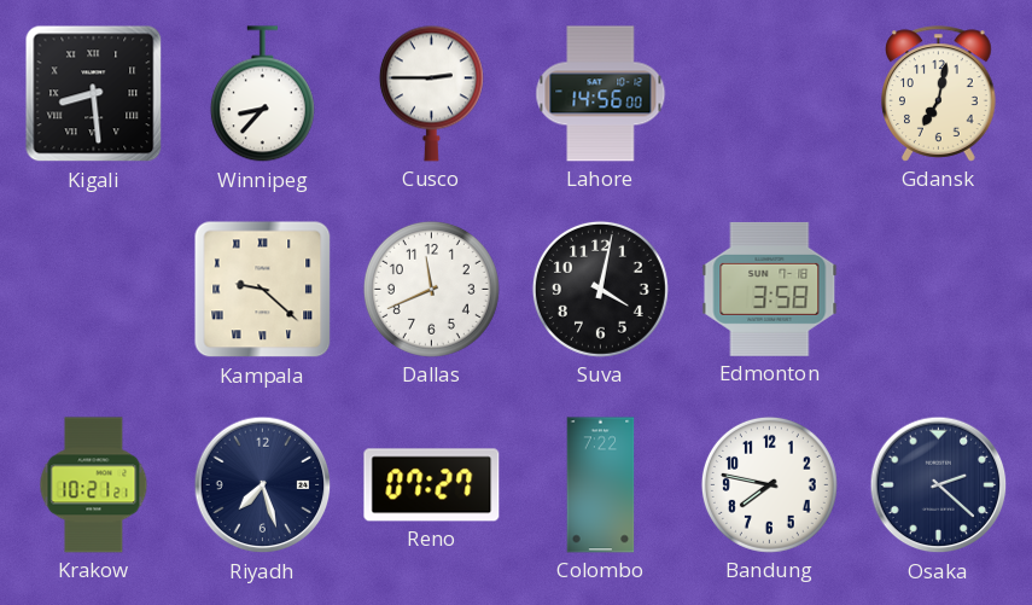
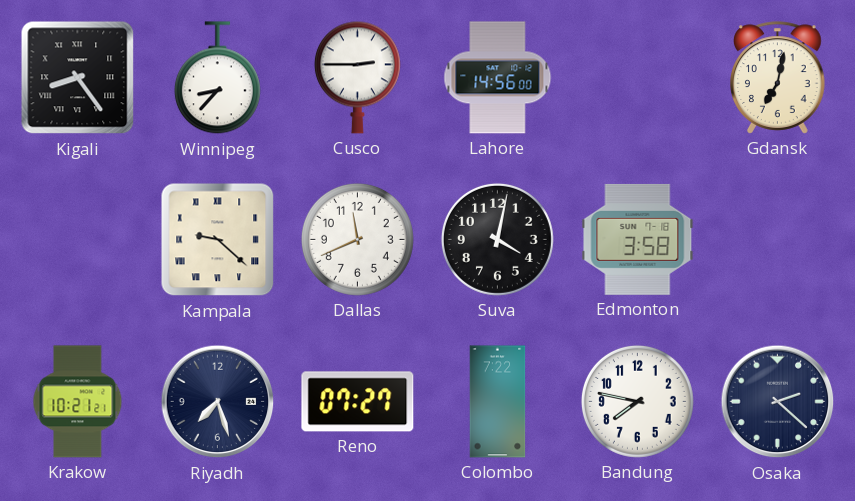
Kigali: 8:29 -> 8:24
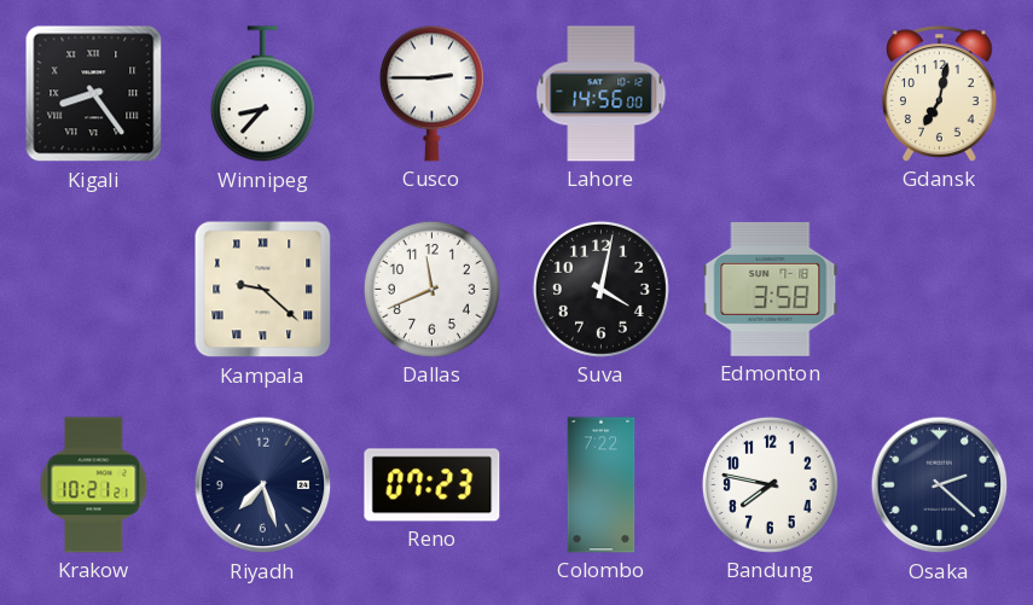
Reno: 07:27 -> 07:23
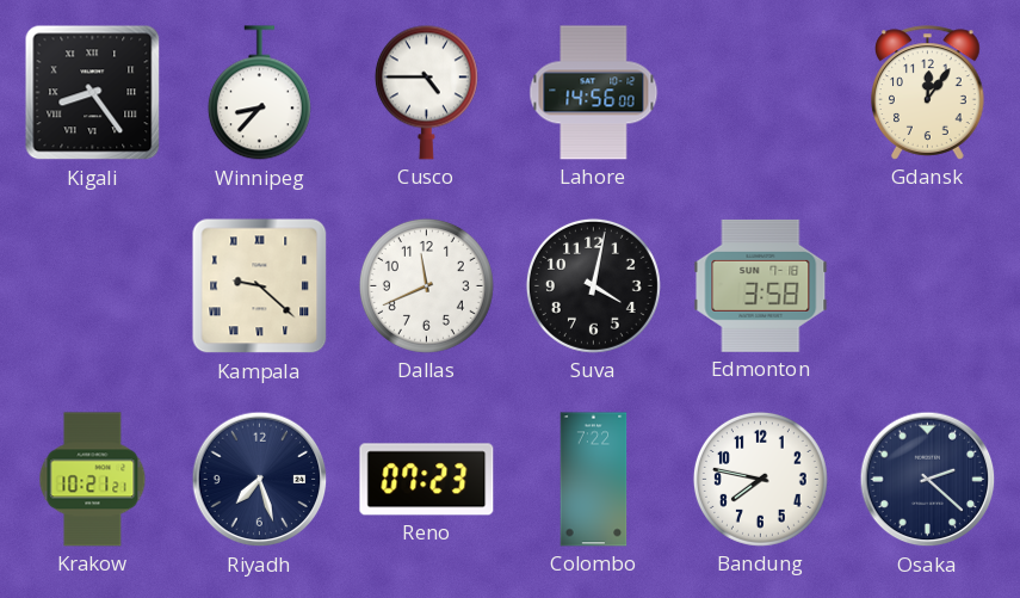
Cusco: 2:45 -> 4:45
Gdansk: 7:02 -> 12:06
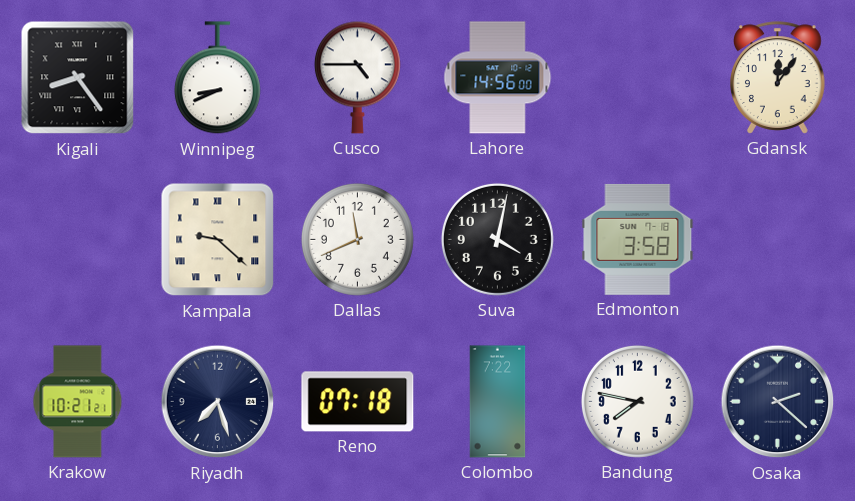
Winnipeg: 8:37 -> 8:41
Reno: 07:23 -> 07:18
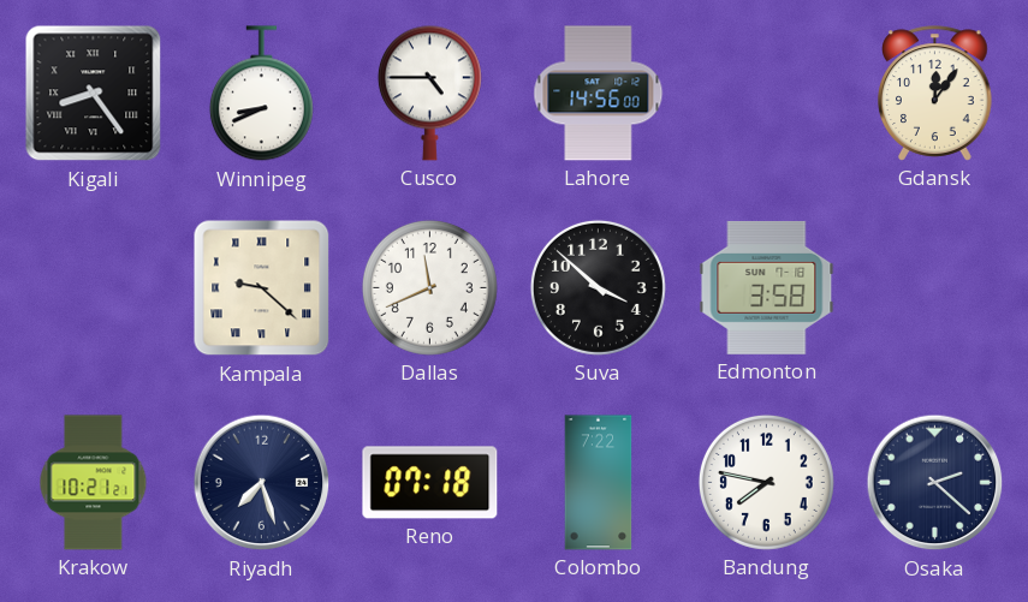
Suva: 4:02 -> 3:52
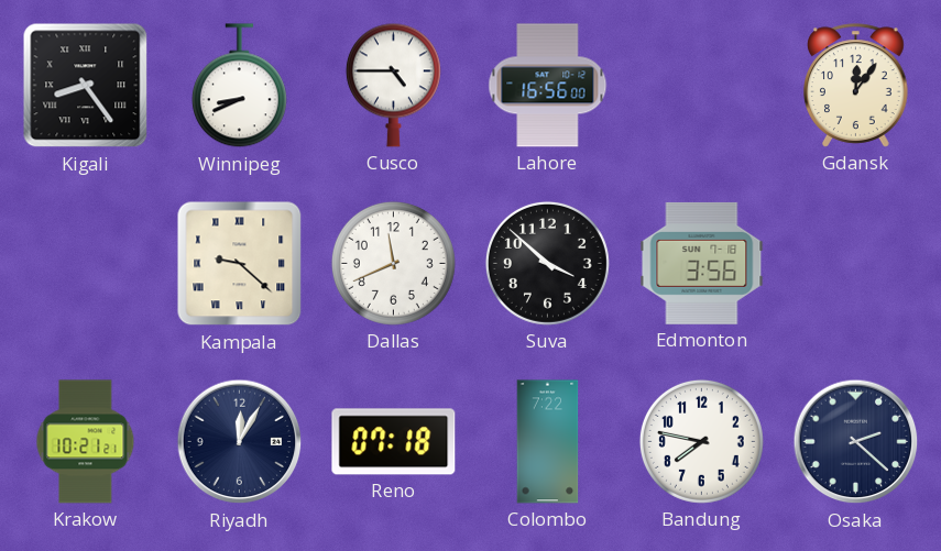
Lahore: 14:56 -> 16:56
Edmonton: 3:58 -> 3:56
Riyadh: 7:27 -> 12:05
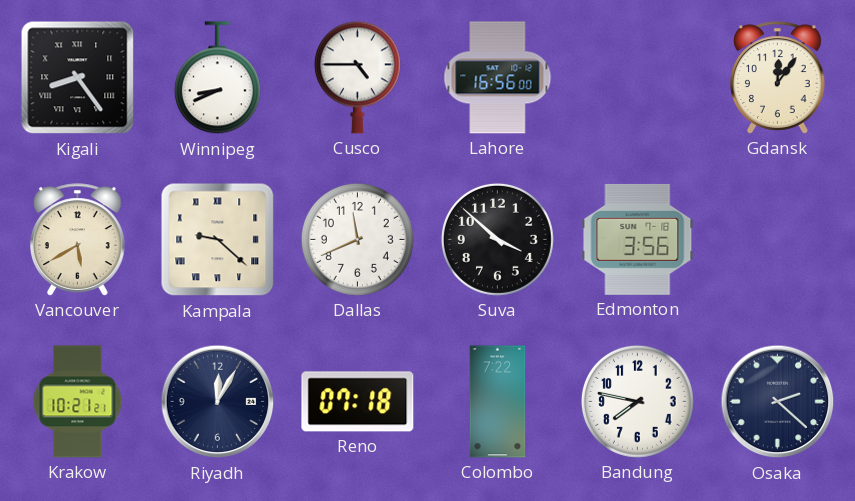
Vancouver: none -> 5:40
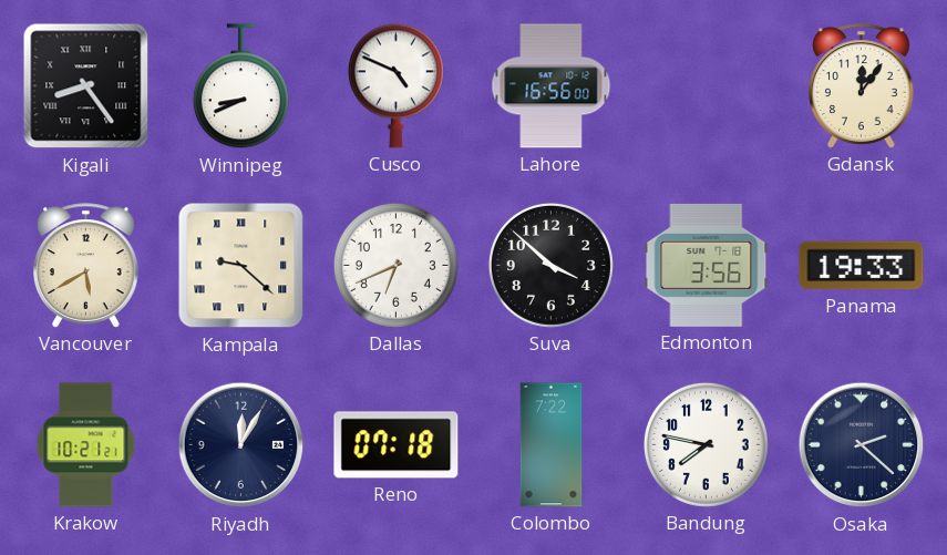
Cusco: 4:45 -> 4:49
Dallas: 11:41 -> 6:41
Panama: none -> 19:33
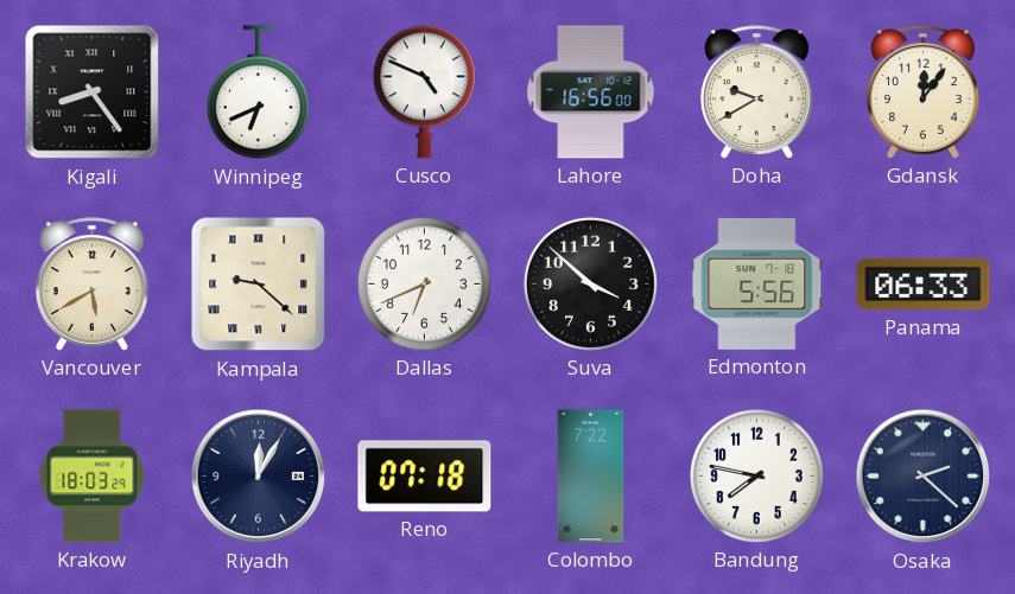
Winnipeg: 8:41 -> 6:41
Doha: none -> 9:40
Edmonton: 3:56 -> 5:56
Panama: 19:33 -> 06:33
Krakow: 10:21 -> 18:03
